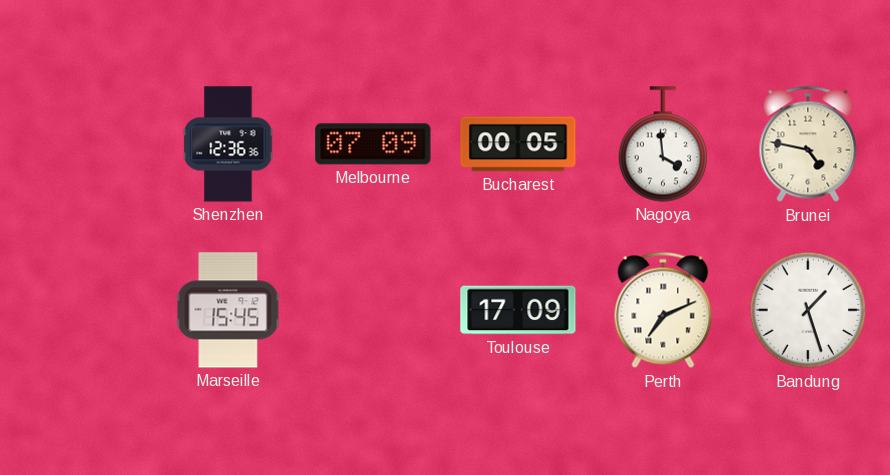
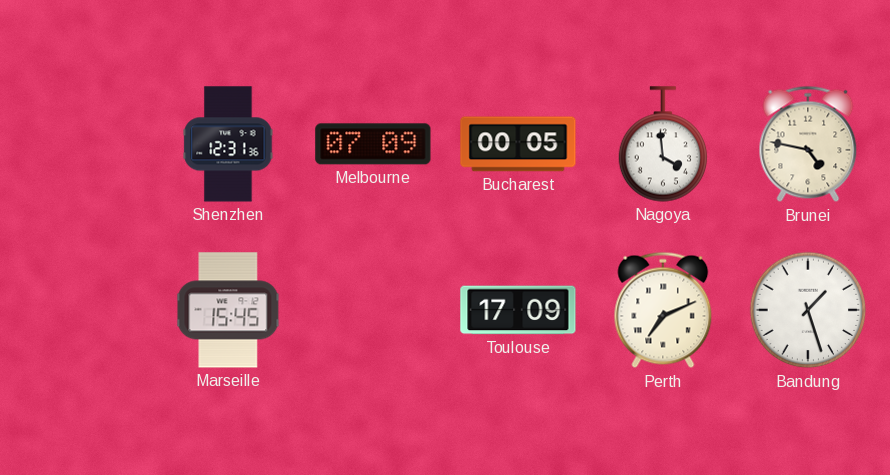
Shenzhen: 12:36 -> 12:31
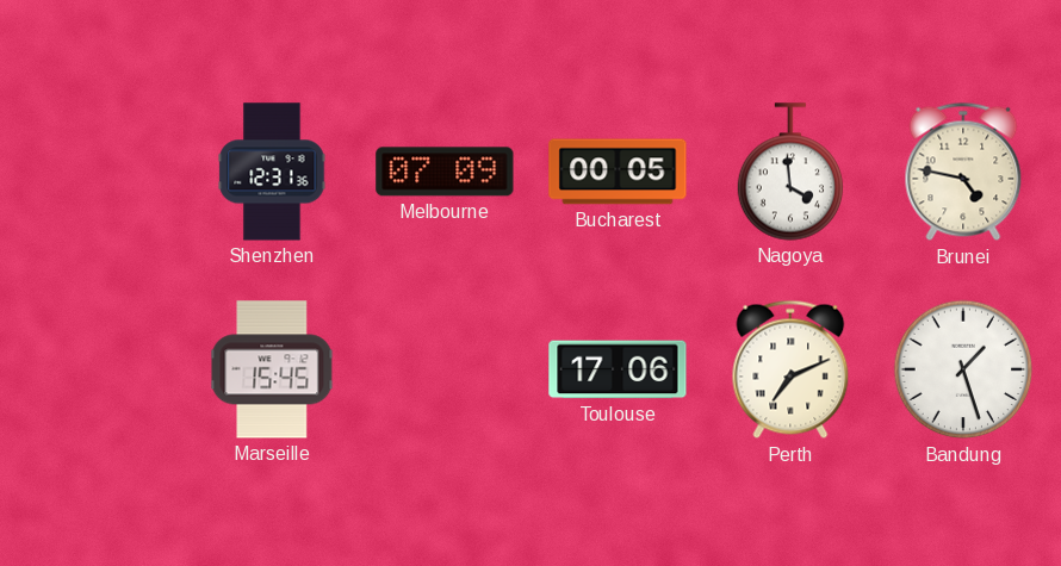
Toulouse: 17:09 -> 17:06
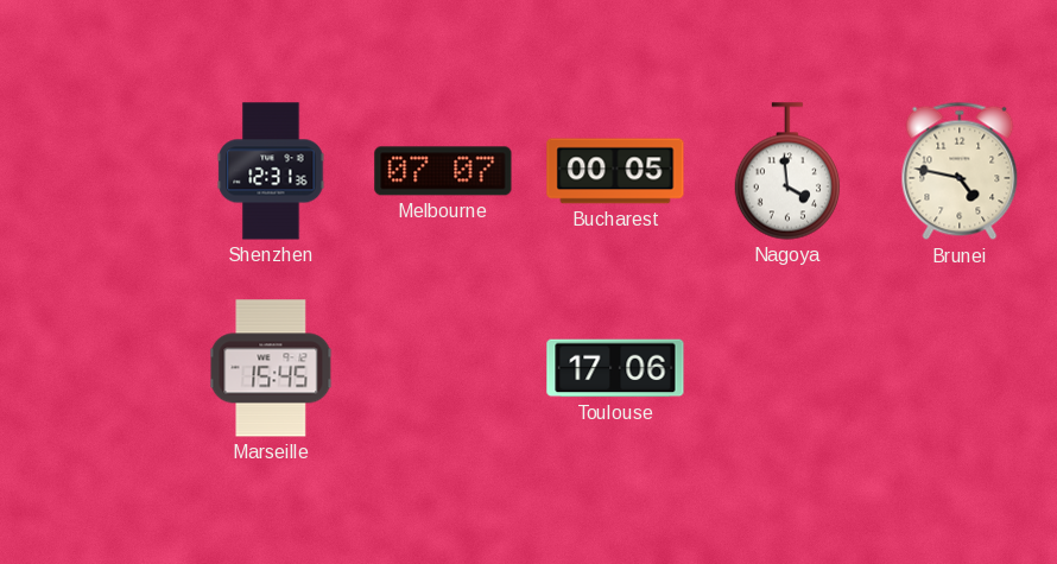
Melbourne: 07:09 -> 07:07
Perth: 7:11 -> none
Bandung: 1:27 -> none
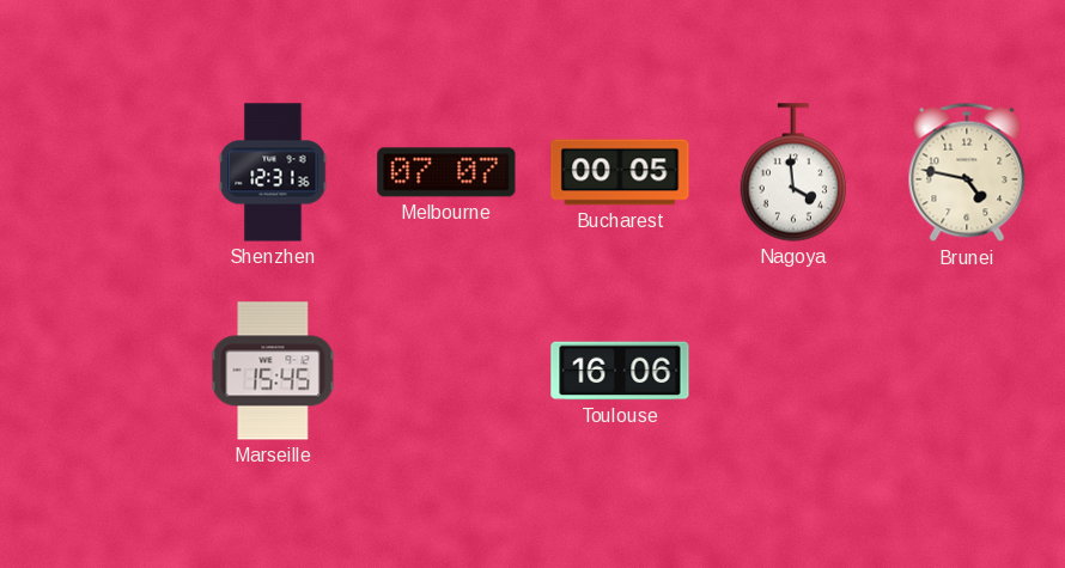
Toulouse: 17:06 -> 16:06
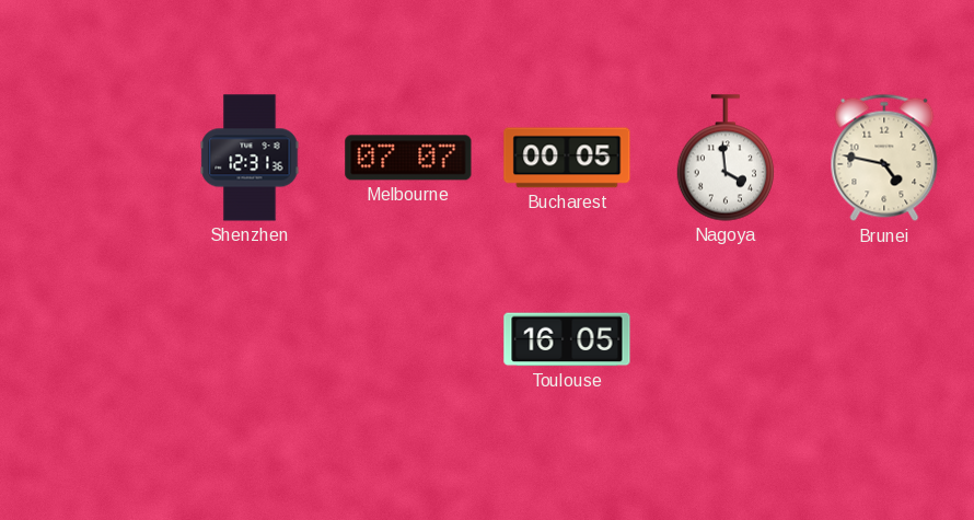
Marseille: 15:45 -> none
Toulouse: 16:06 -> 16:05
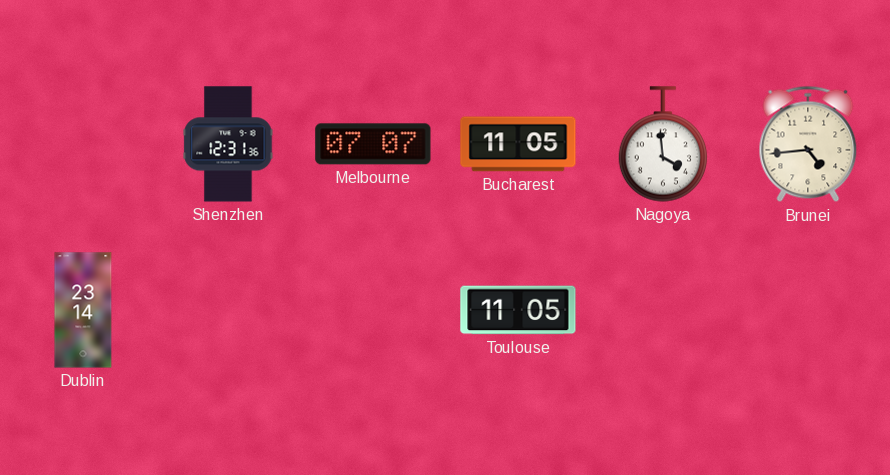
Bucharest: 00:05 -> 11:05
Brunei: 4:47 -> 4:44
Dublin: none -> 23:14
Toulouse: 16:05 -> 11:05
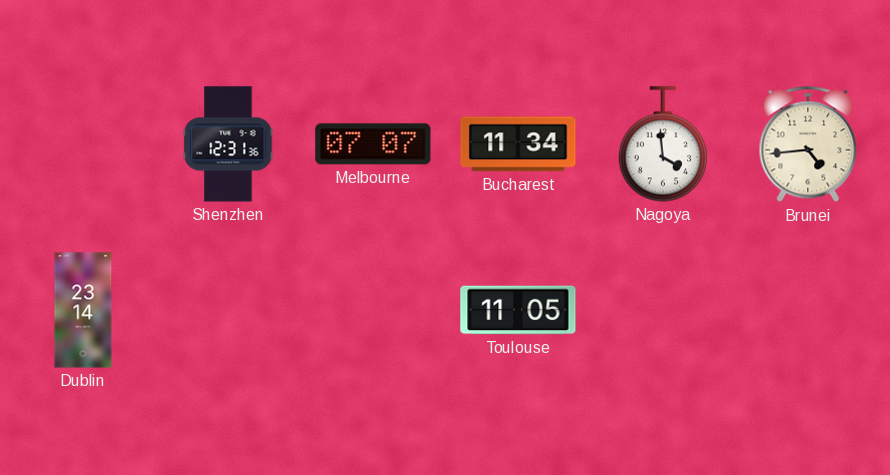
Bucharest: 11:05 -> 11:34
